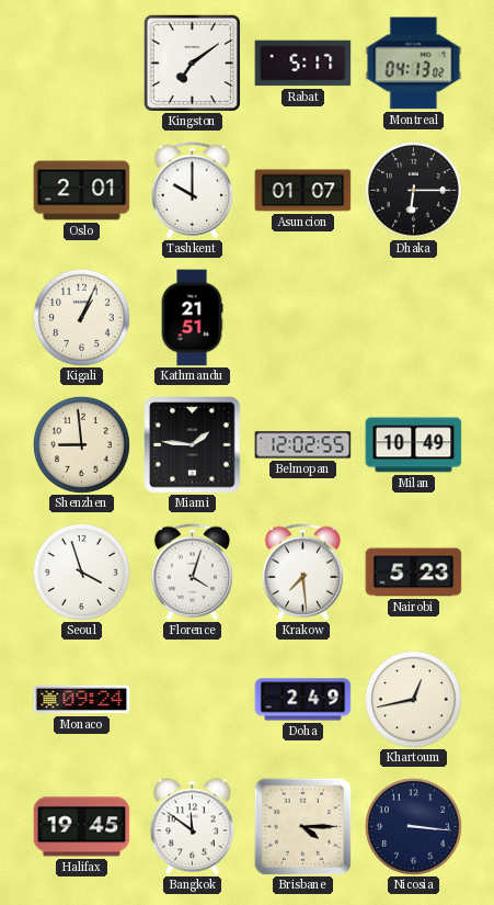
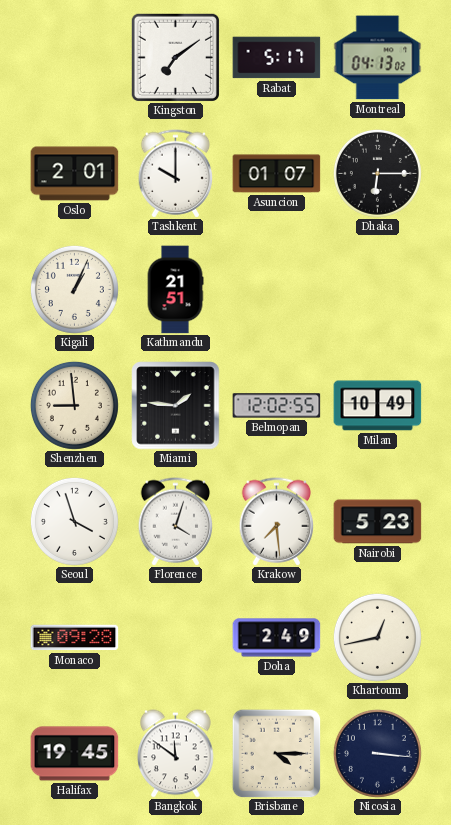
Monaco: 09:24 -> 09:28
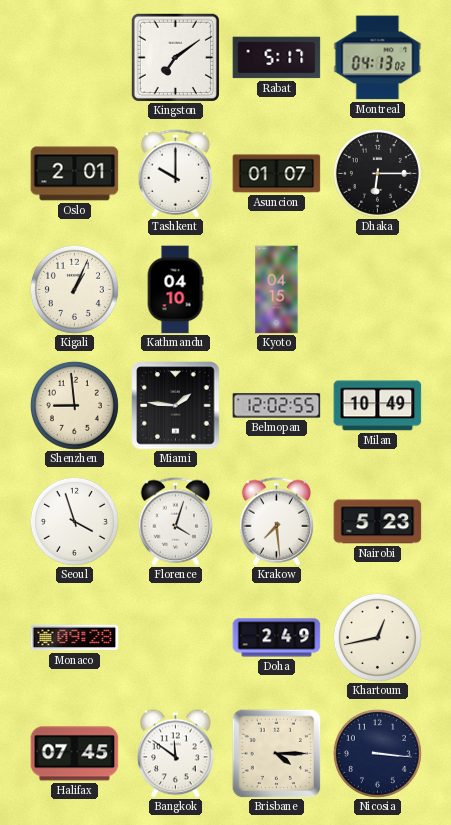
Kathmandu: 21:51 -> 04:10
Kyoto: none -> 04:15
Halifax: 19:45 -> 07:45
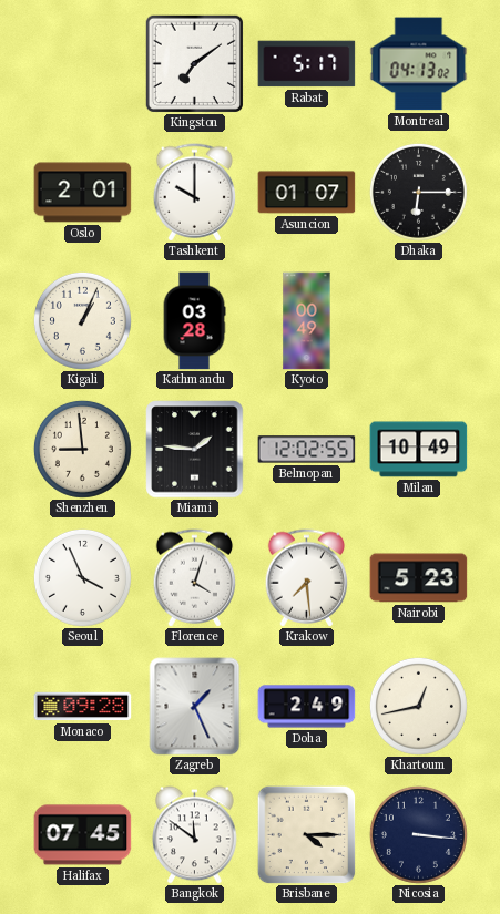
Kathmandu: 04:10 -> 03:28
Kyoto: 04:15 -> 00:49
Seoul: 3:57 -> 3:56
Zagreb: none -> 1:26
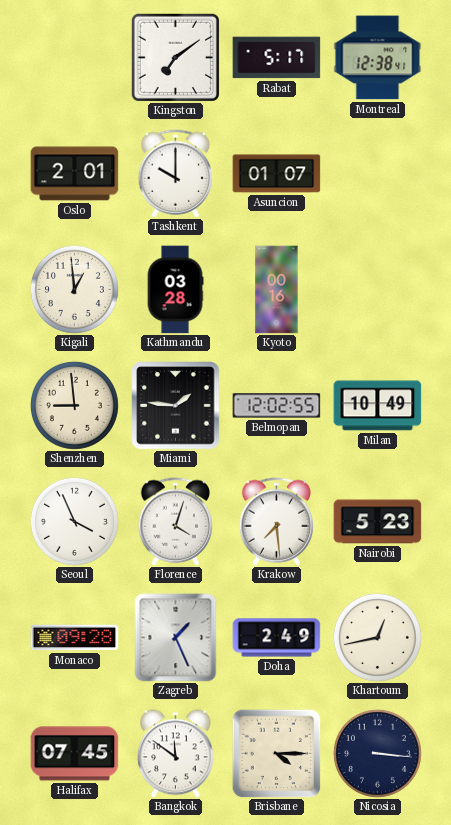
Montreal: 04:13 -> 12:38
Dhaka: 6:15 -> none
Kigali: 1:04 -> 12:59
Kyoto: 00:49 -> 00:16
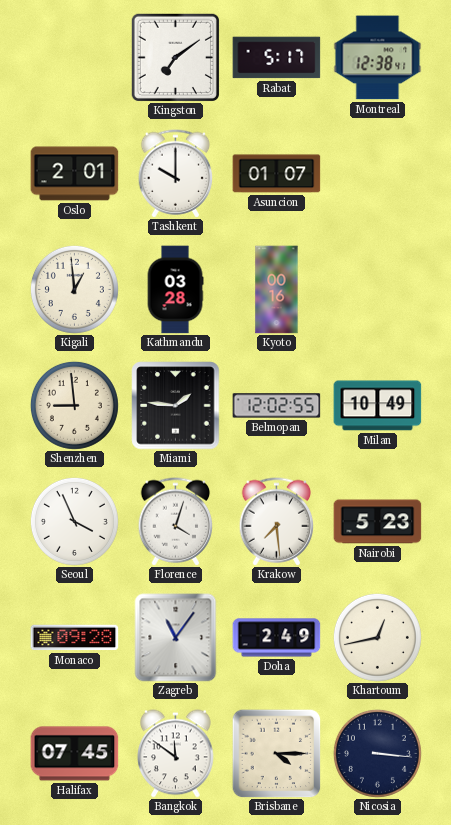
Zagreb: 1:26 -> 11:06
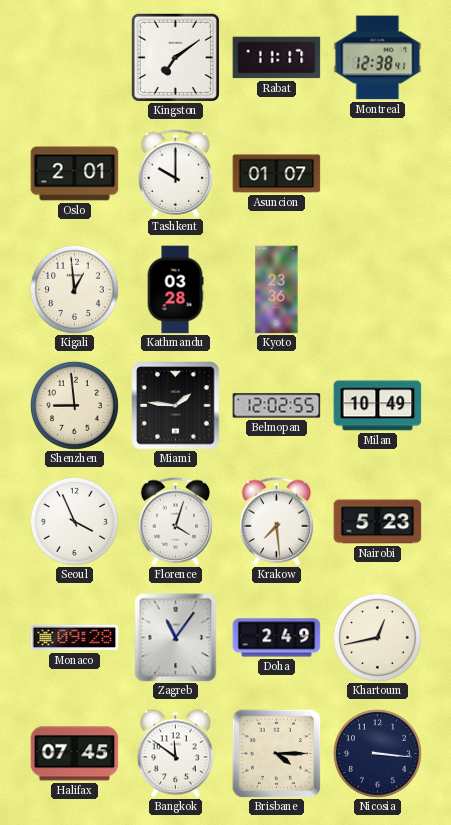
Rabat: 5:17 -> 11:17
Kyoto: 00:16 -> 23:36
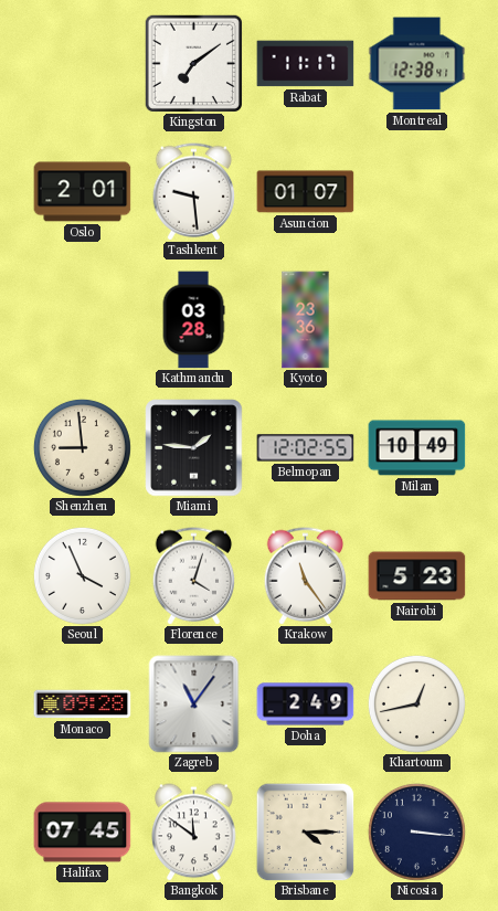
Tashkent: 10:00 -> 9:29
Kigali: 12:59 -> none
Krakow: 7:29 -> 11:24
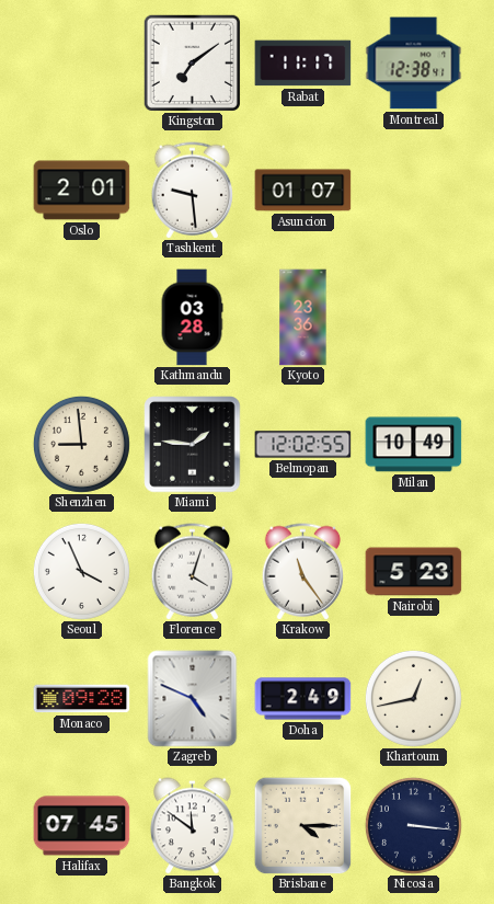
Zagreb: 11:06 -> 4:49
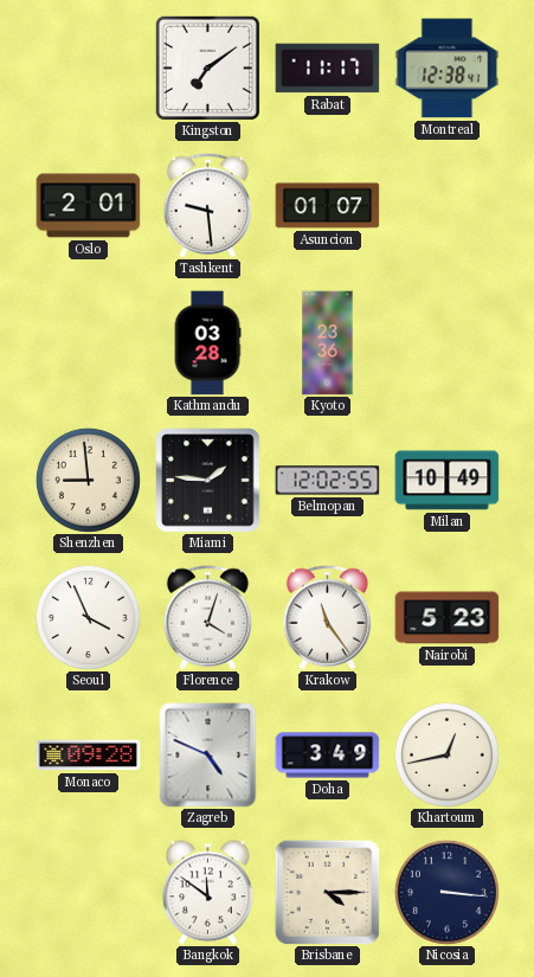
Doha: 2:49 -> 3:49
Halifax: 07:45 -> none
